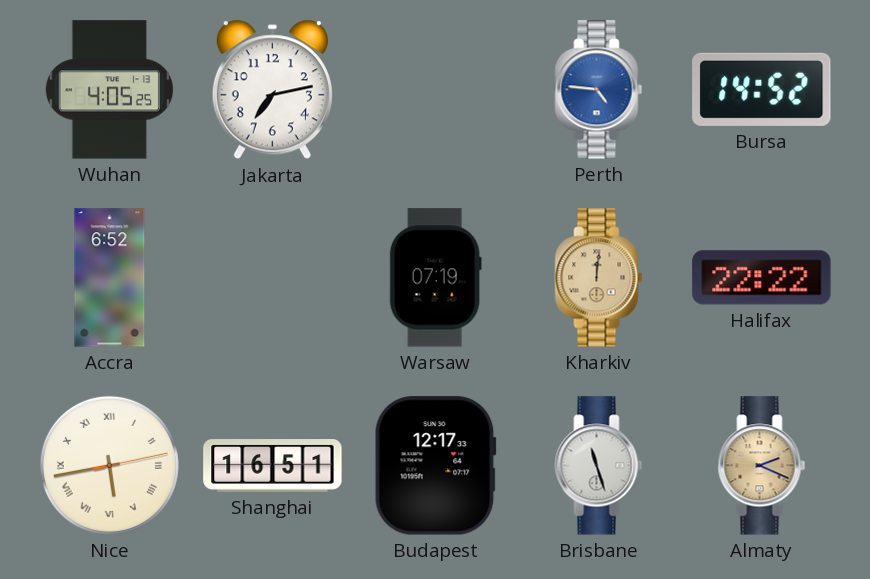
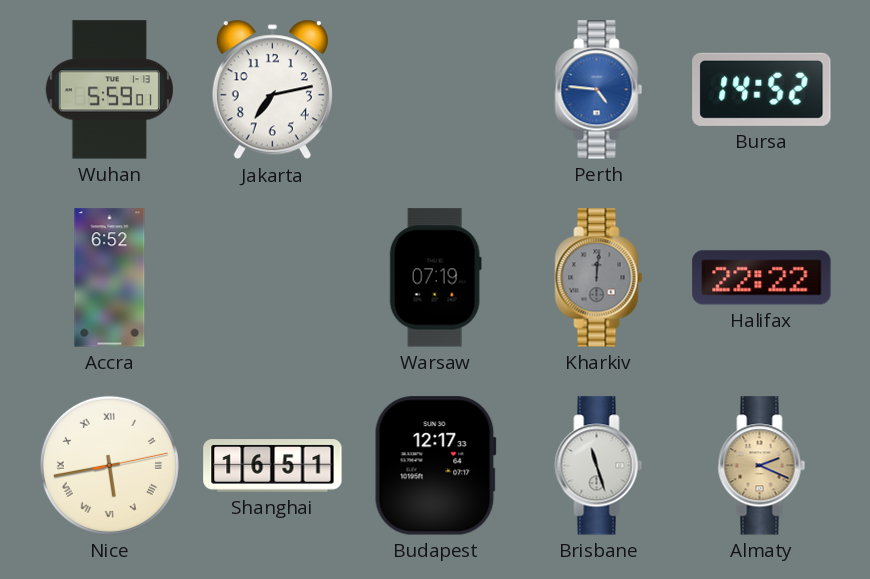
Wuhan: 4:05 -> 5:59
Kharkiv dial: champagne -> grey
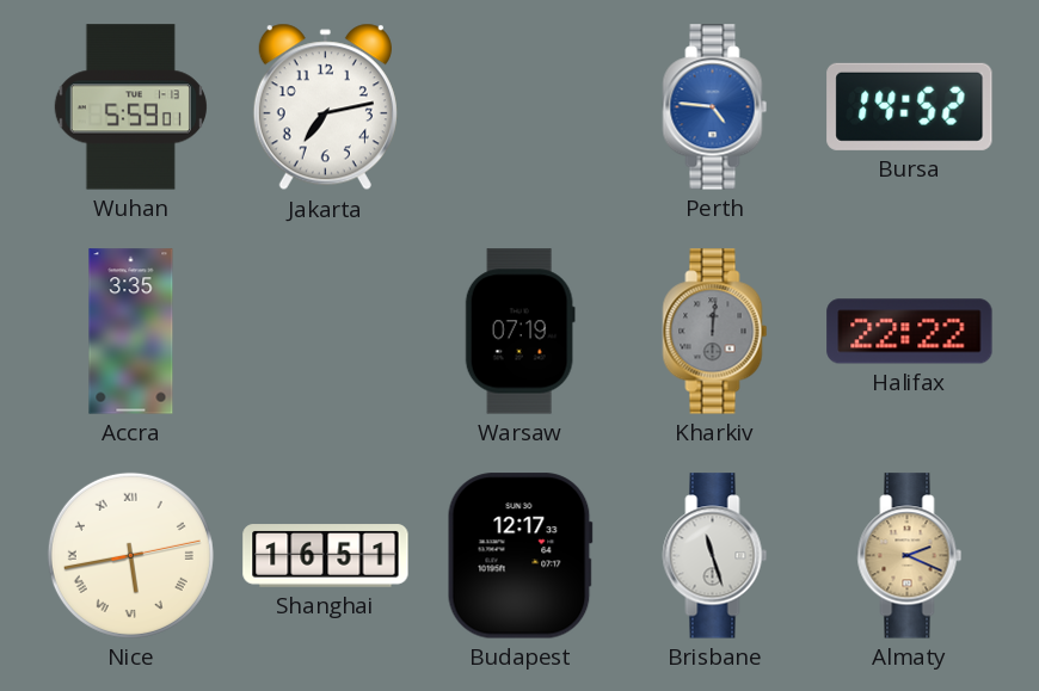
Accra: 6:52 -> 3:35
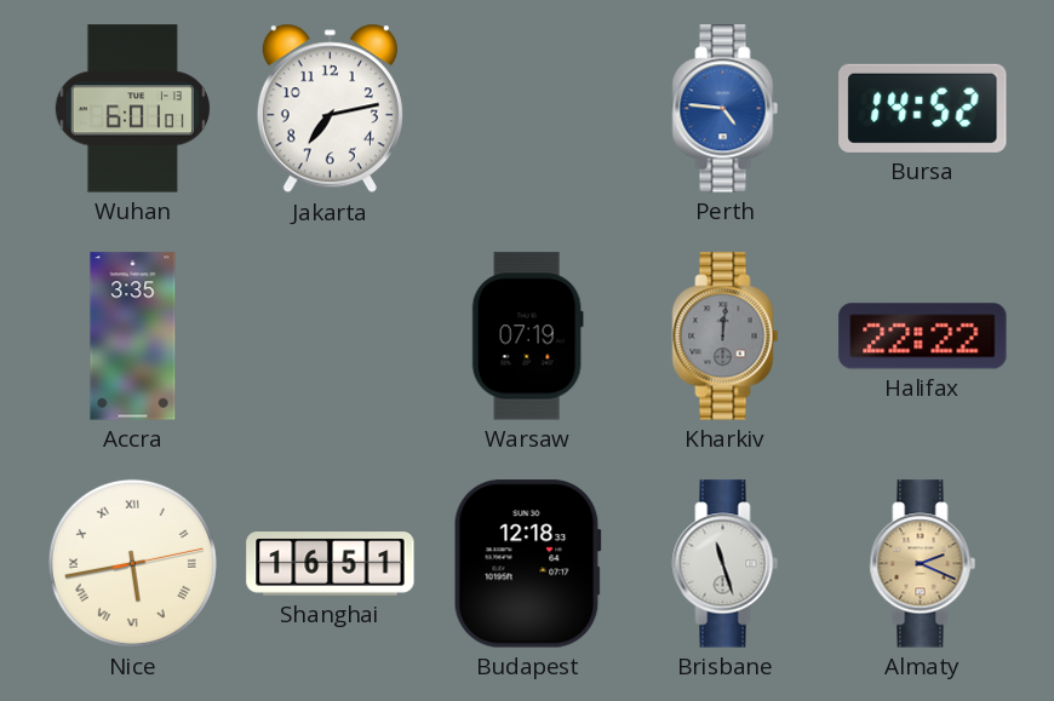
Wuhan: 5:59 -> 6:01
Budapest: 12:17 -> 12:18
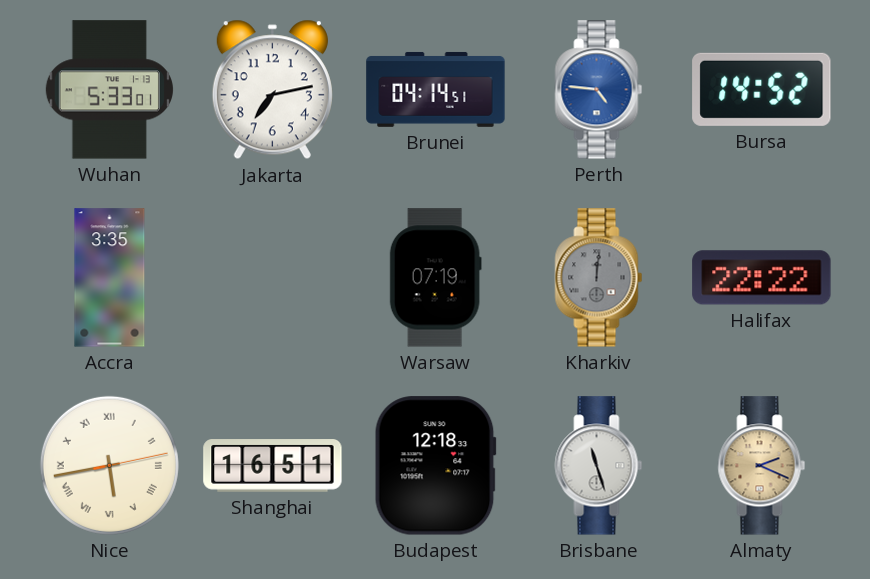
Wuhan: 6:01 -> 5:33
Brunei: none -> 04:14
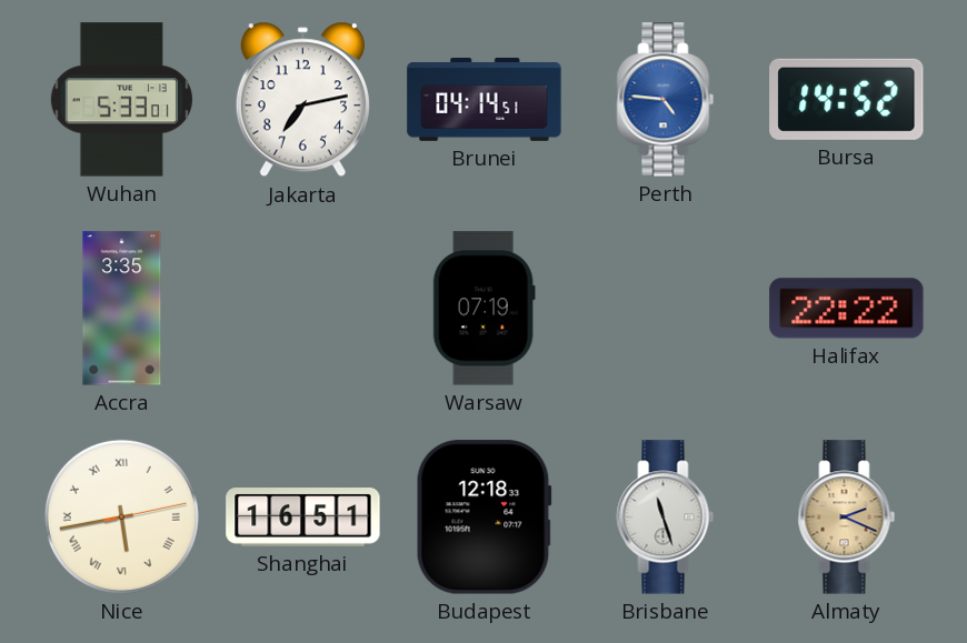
Kharkiv: 12:01 -> none
